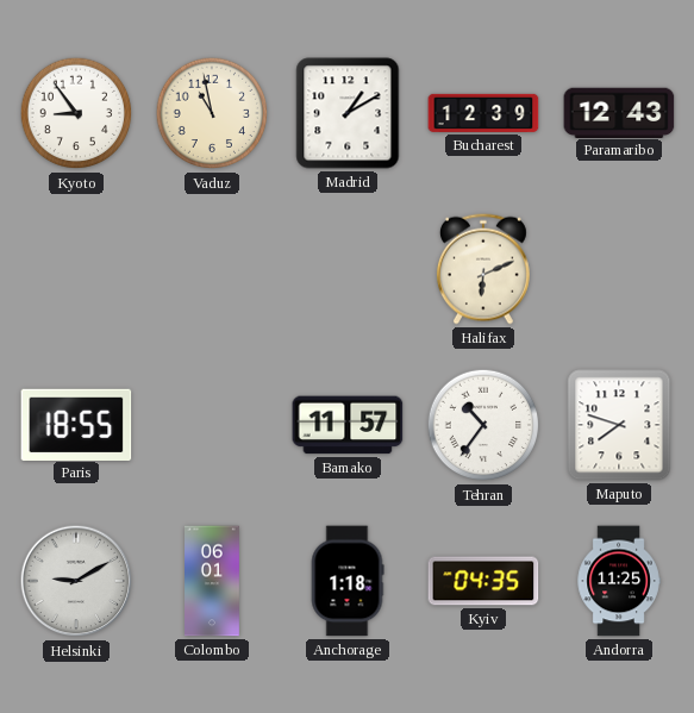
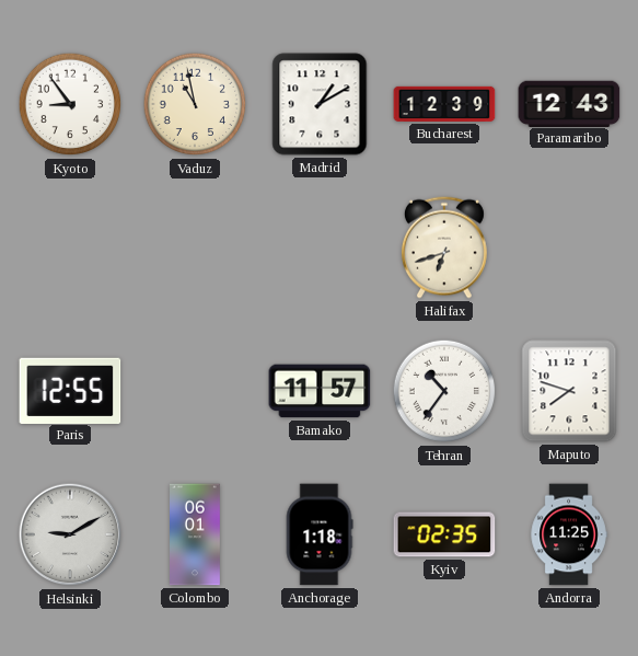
Halifax: 6:11 -> 6:42
Paris: 18:55 -> 12:55
Kyiv: 04:35 -> 02:35
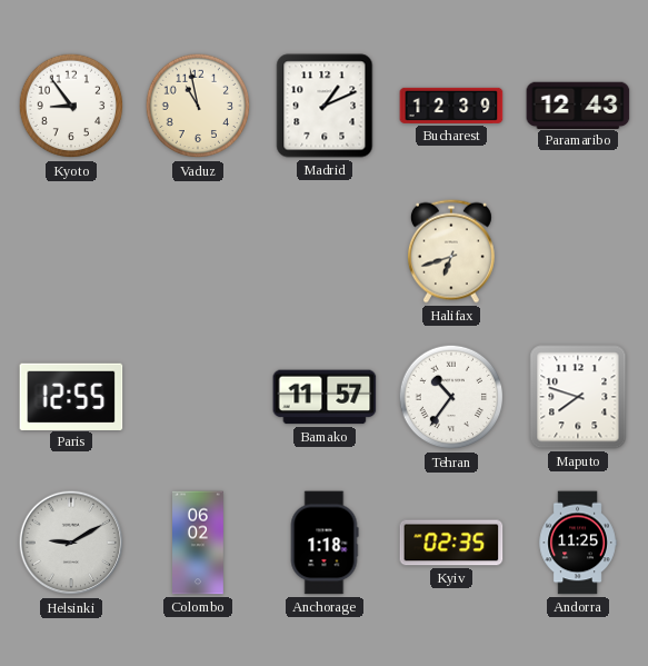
Madrid: 1:10 -> 1:11
Colombo: 06:01 -> 06:02
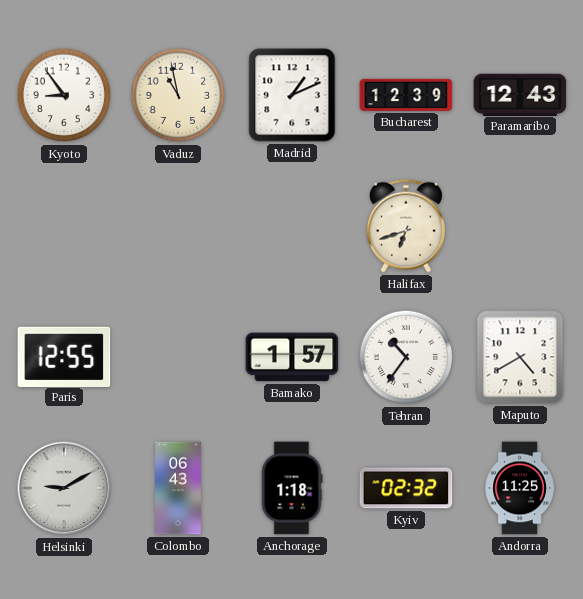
Bamako: 11:57 -> 1:57
Maputo: 7:48 -> 4:40
Colombo: 06:02 -> 06:43
Kyiv: 02:35 -> 02:32
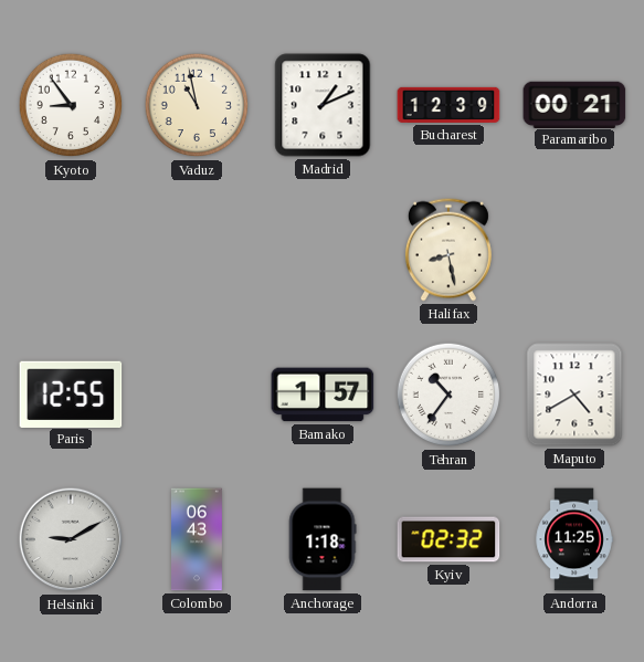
Paramaribo: 12:43 -> 00:21
Halifax: 6:42 -> 8:28
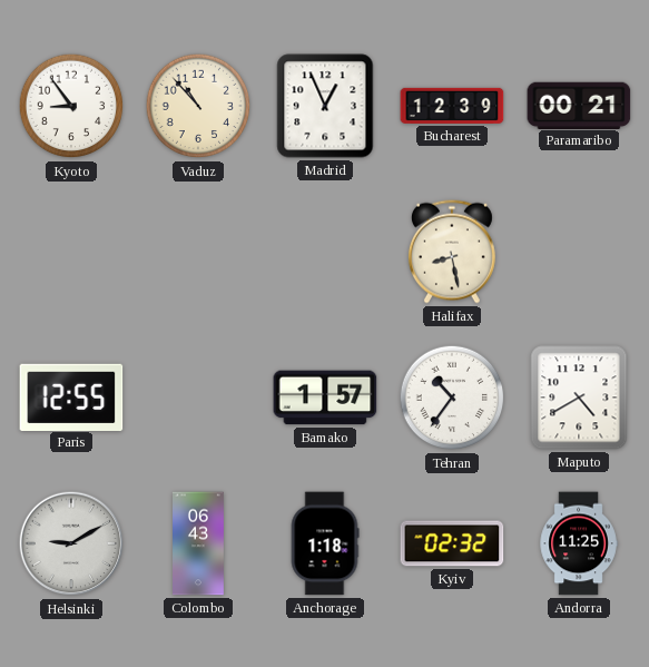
Vaduz: 10:58 -> 10:53
Madrid: 1:11 -> 12:56
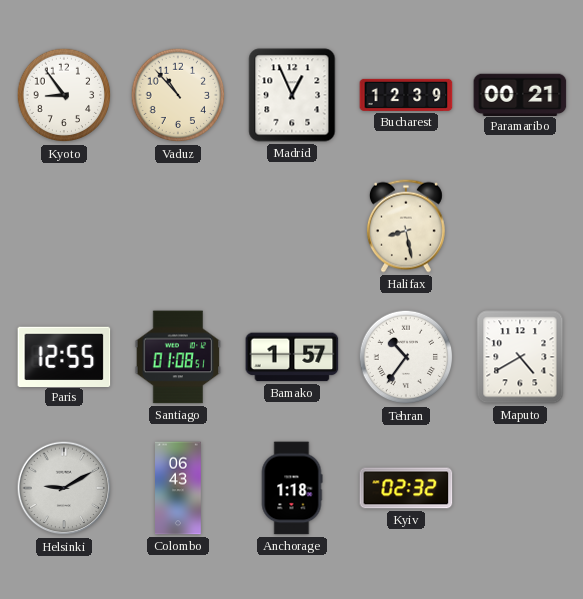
Santiago: none -> 01:08
Andorra: 11:25 -> none
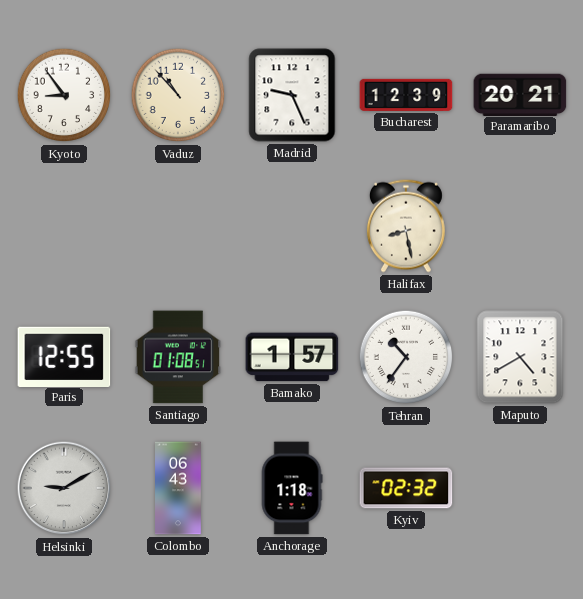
Madrid: 12:56 -> 9:26
Paramaribo: 00:21 -> 20:21
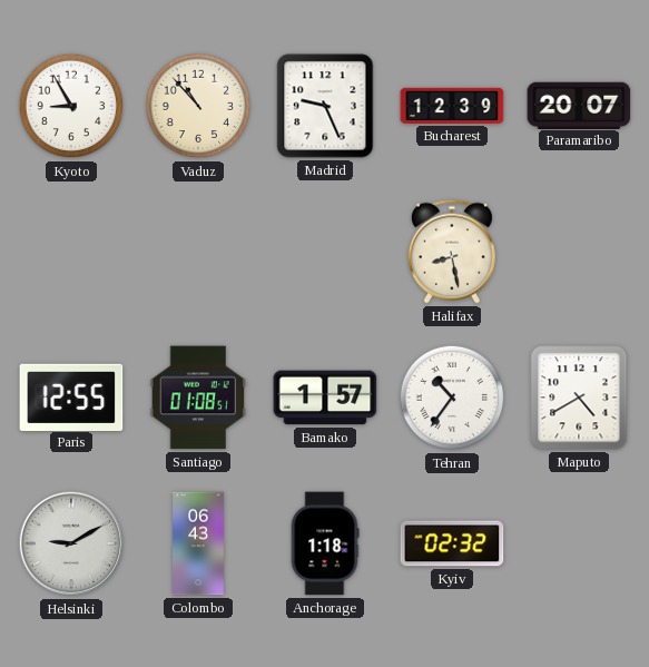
Kyoto: 8:54 -> 8:55
Paramaribo: 20:21 -> 20:07
